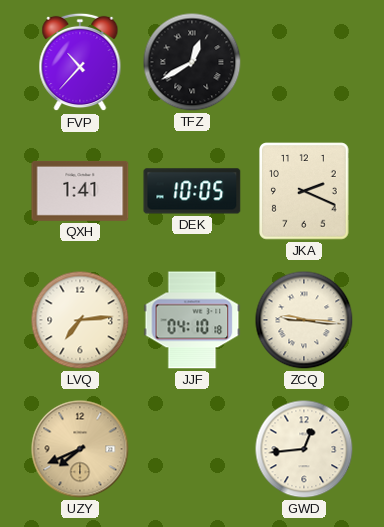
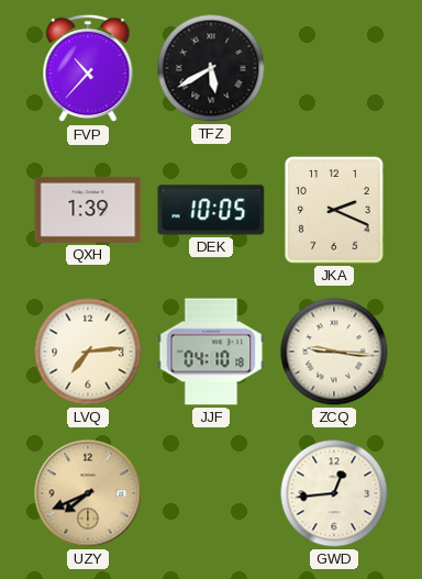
TFZ: 12:40 -> 5:40
QXH: 1:41 -> 1:39
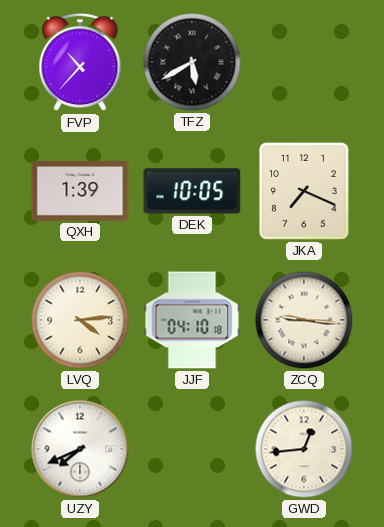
JKA: 2:19 -> 7:19
LVQ: 7:14 -> 4:14
UZY dial: champagne -> white
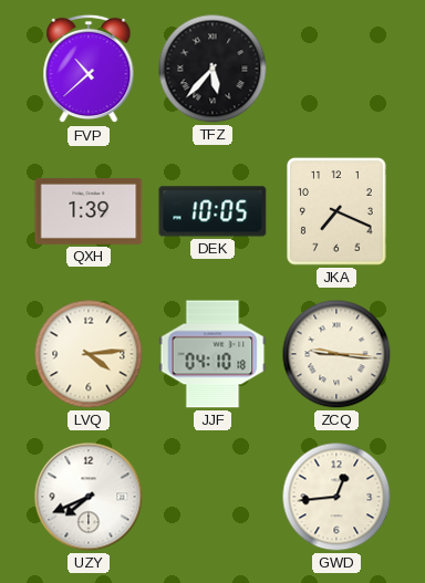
FVP: 10:37 -> 10:38
TFZ: 5:40 -> 5:37
